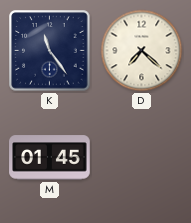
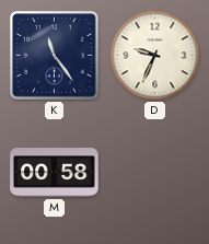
D: 7:22 -> 9:34
M: 01:45 -> 00:58
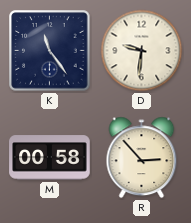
D: 9:34 -> 9:31
R: none -> 2:53
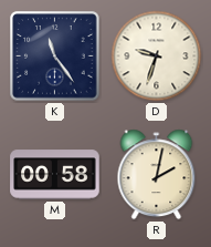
D: 9:31 -> 9:33
R: 2:53 -> 2:02
